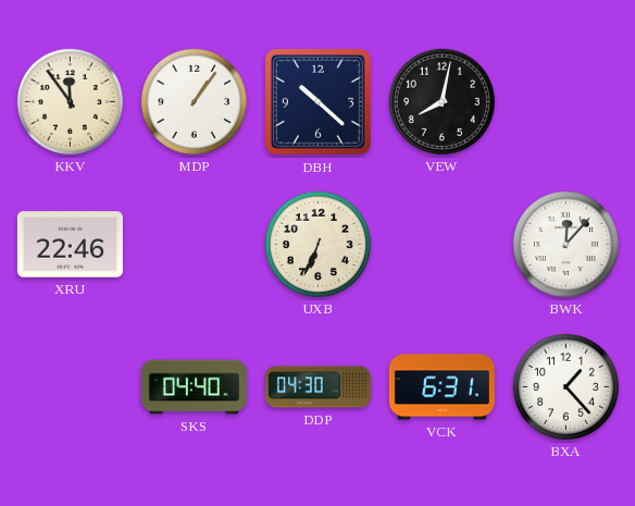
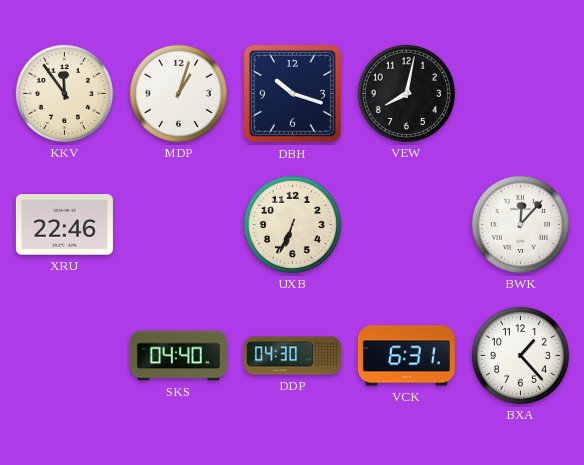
MDP: 1:06 -> 1:03
DBH: 10:22 -> 10:18
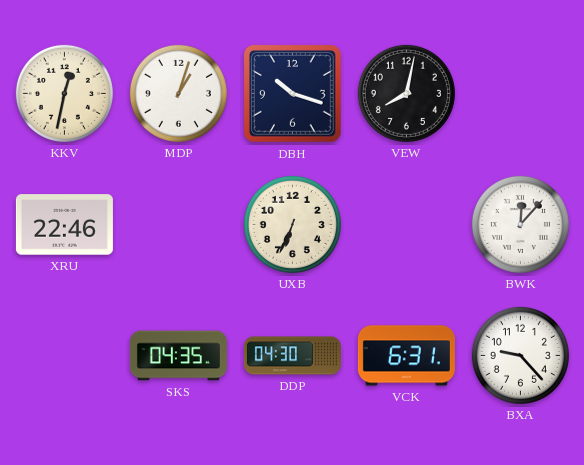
KKV: 11:54 -> 12:32
SKS: 04:40 -> 04:35
BXA: 1:23 -> 9:23
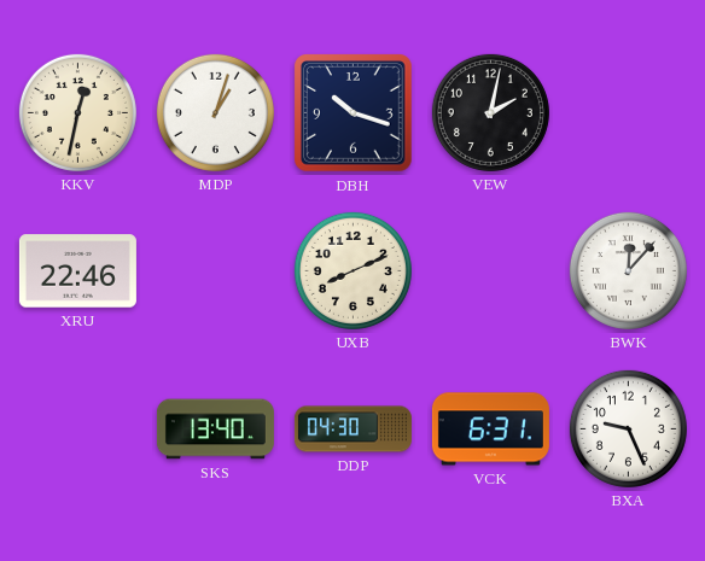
VEW: 8:02 -> 2:02
UXB: 6:34 -> 8:11
SKS: 04:35 -> 13:40
BXA: 9:23 -> 9:26
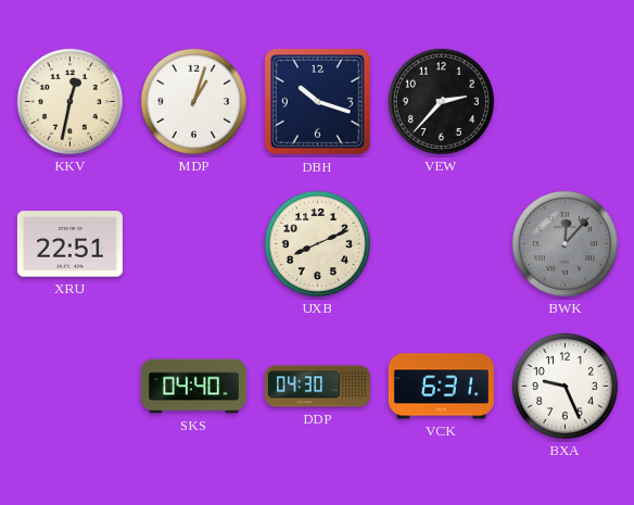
VEW: 2:02 -> 2:37
XRU: 22:46 -> 22:51
BWK dial: white -> grey
SKS: 13:40 -> 04:40
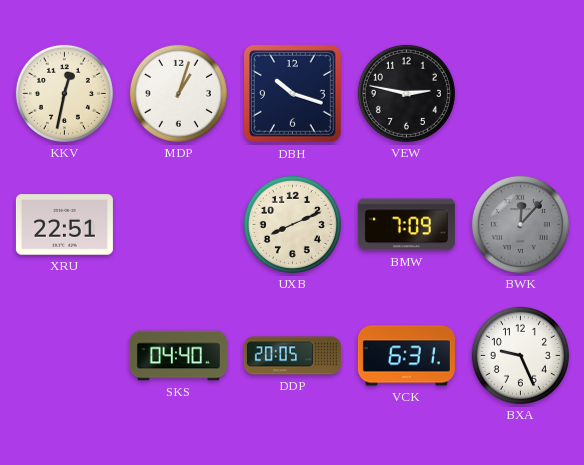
VEW: 2:37 -> 2:47
BMW: none -> 7:09
DDP: 04:30 -> 20:05
